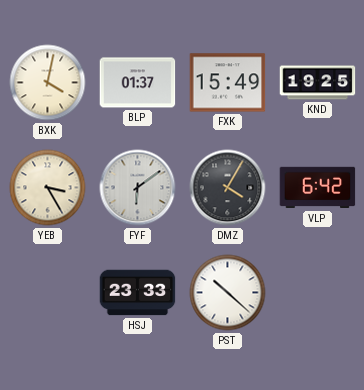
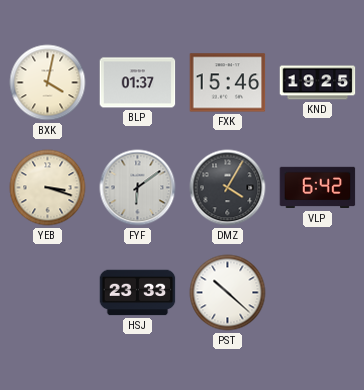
FXK: 15:49 -> 15:46
YEB: 3:25 -> 3:18
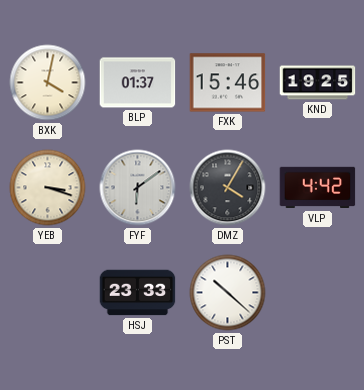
VLP: 6:42 -> 4:42
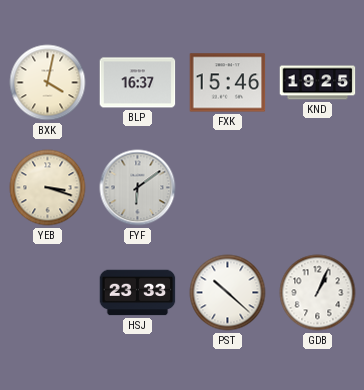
BLP: 01:37 -> 16:37
DMZ: 4:05 -> none
VLP: 4:42 -> none
GDB: none -> 1:04
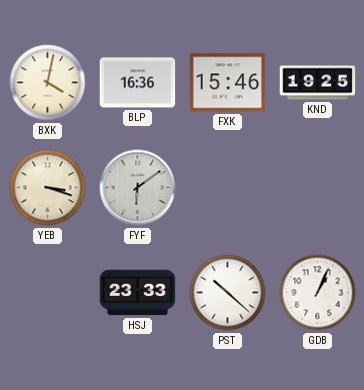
BLP: 16:37 -> 16:36
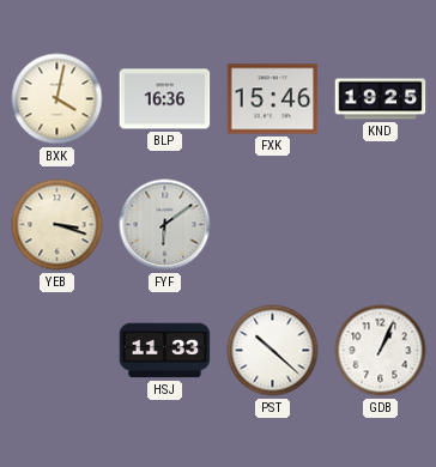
HSJ: 23:33 -> 11:33
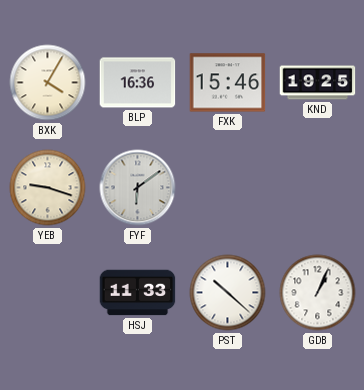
BXK: 4:02 -> 4:05
YEB: 3:18 -> 9:18
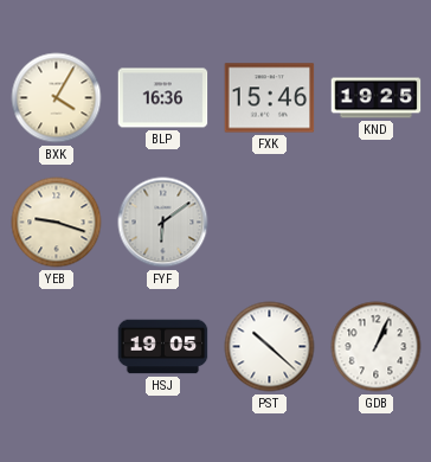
HSJ: 11:33 -> 19:05
